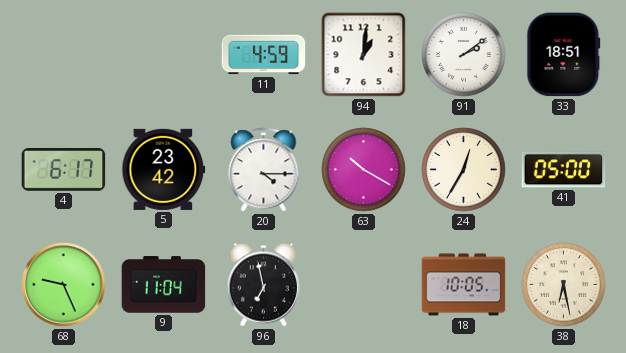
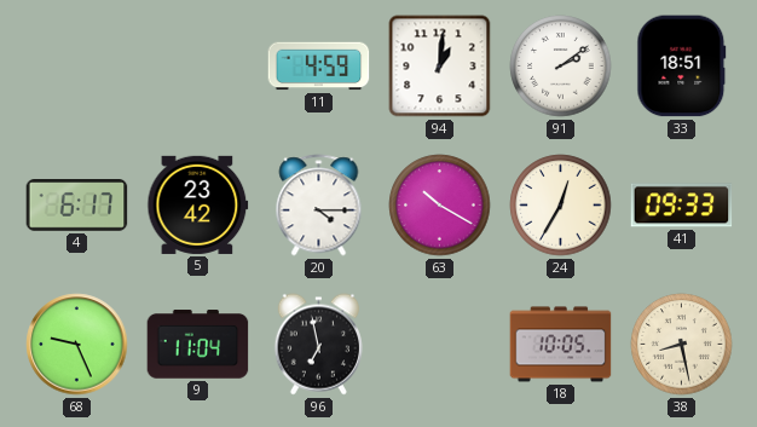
41: 05:00 -> 09:33
38: 6:28 -> 8:28
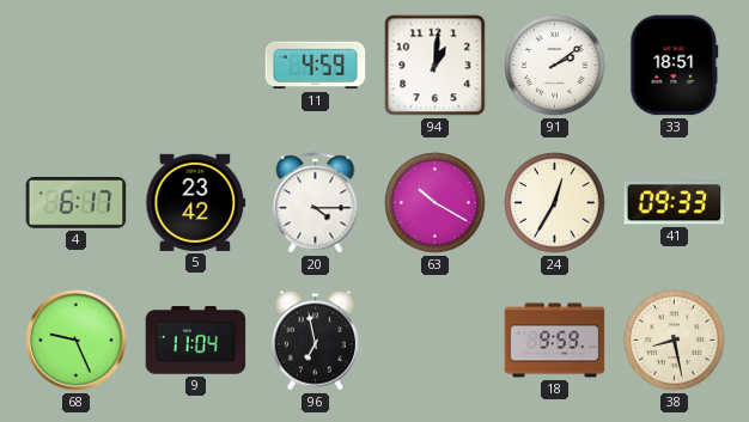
18: 10:05 -> 9:59
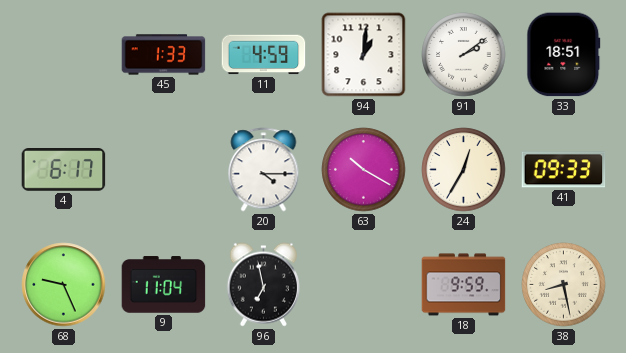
45: none -> 1:33
5: 23:42 -> none
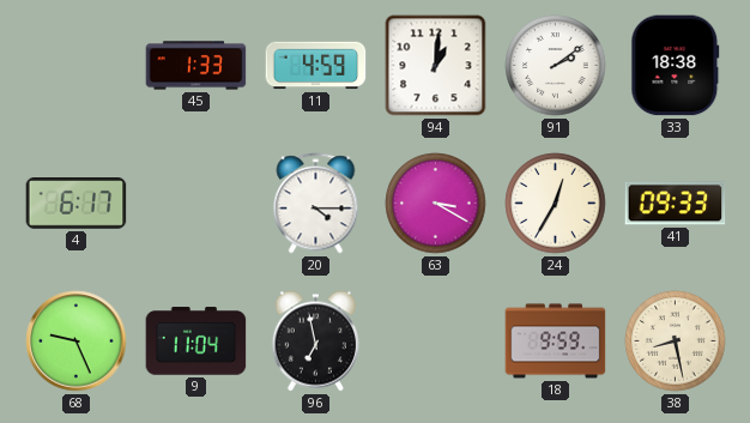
33: 18:51 -> 18:38
63: 10:20 -> 3:20
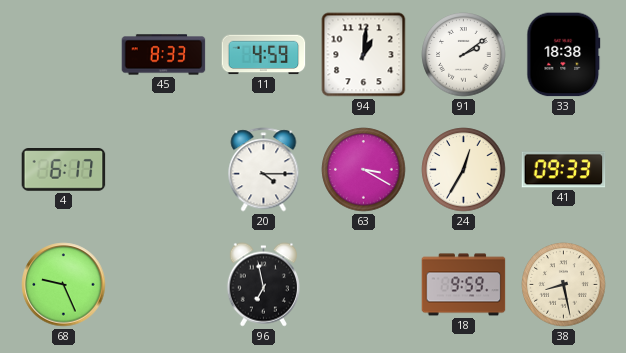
45: 1:33 -> 8:33
9: 11:04 -> none
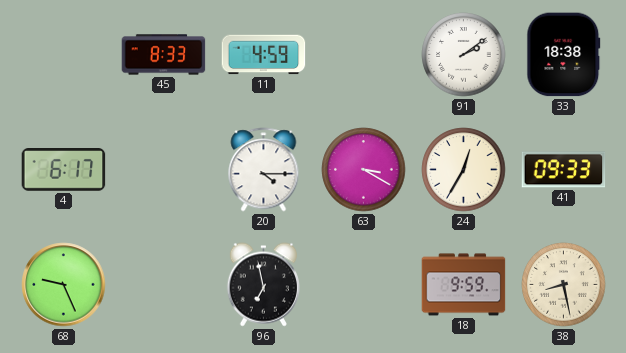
94: 1:01 -> none
